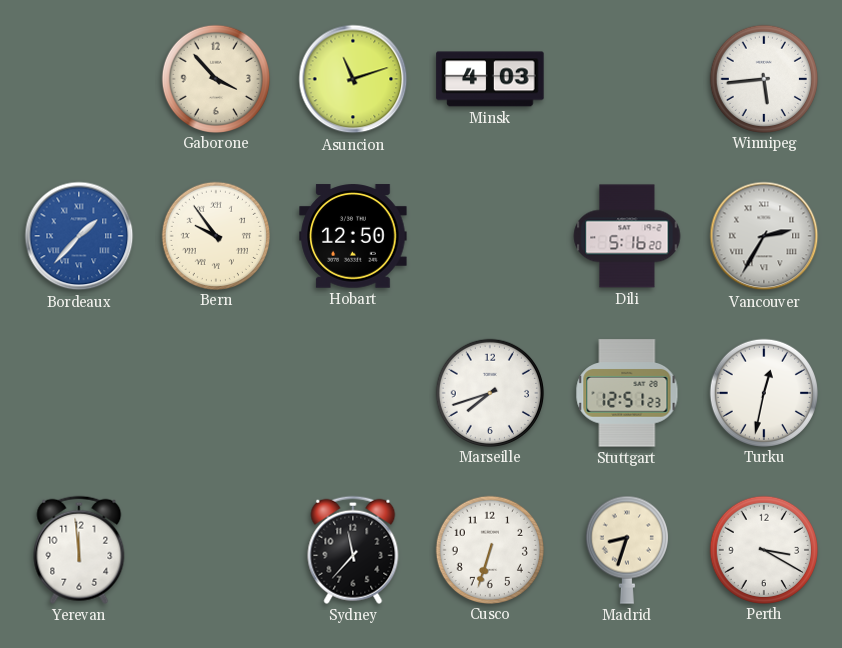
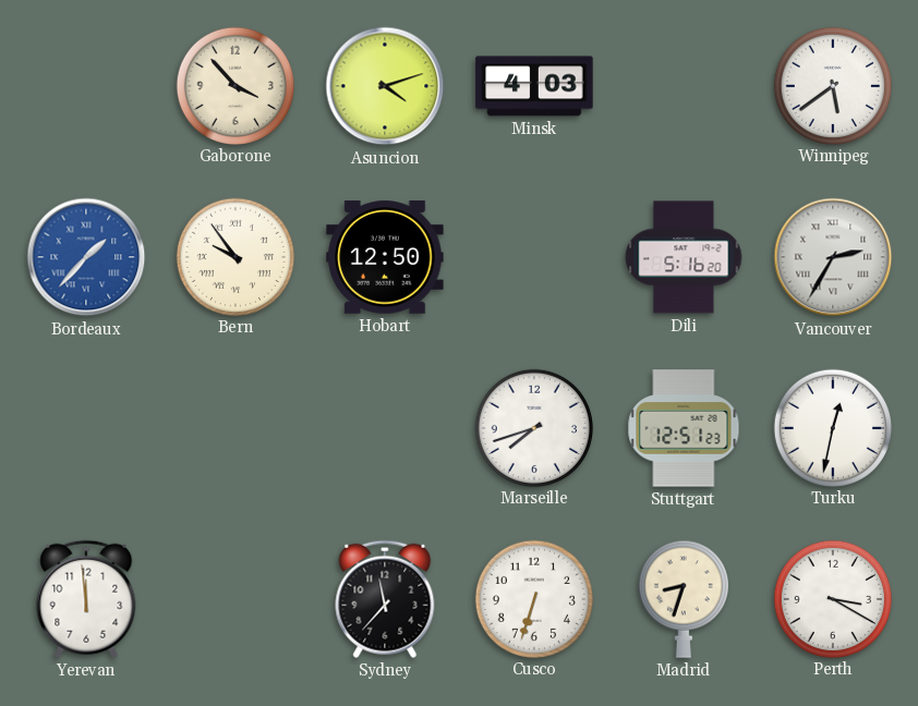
Asuncion: 11:12 -> 4:12
Winnipeg: 5:44 -> 5:39
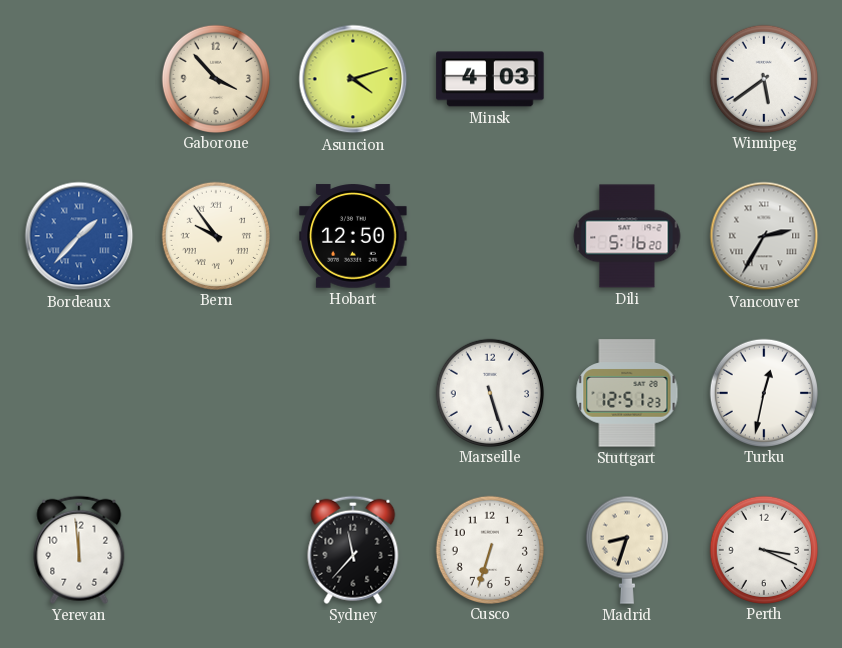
Marseille: 7:42 -> 5:27
Perth: 3:20 -> 3:19
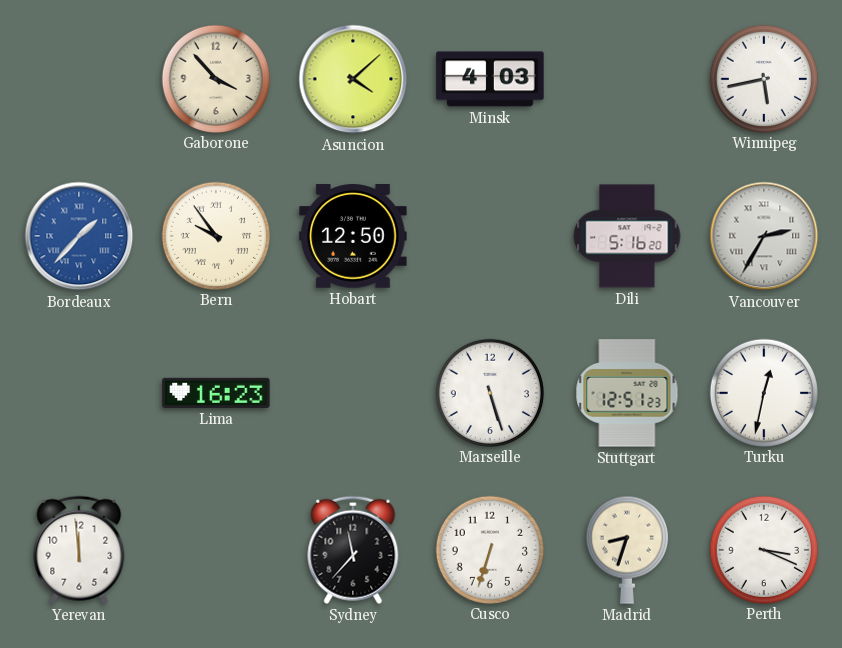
Asuncion: 4:12 -> 4:08
Winnipeg: 5:39 -> 5:43
Lima: none -> 16:23
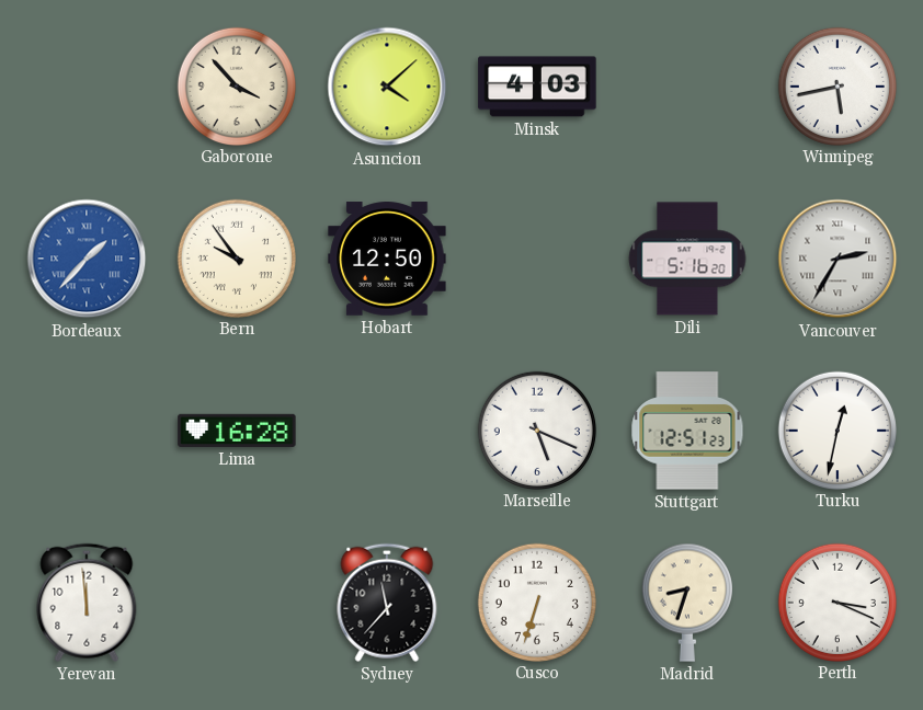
Lima: 16:23 -> 16:28
Marseille: 5:27 -> 5:19
